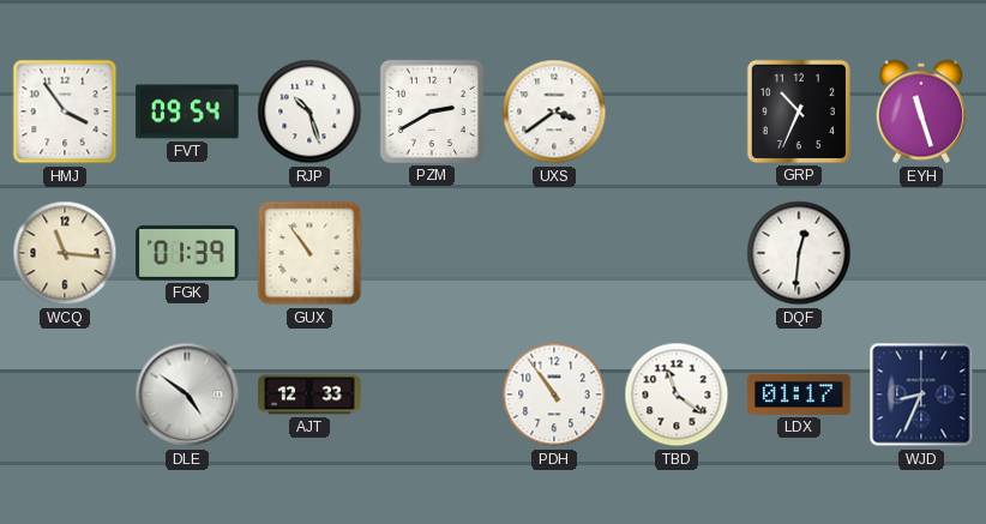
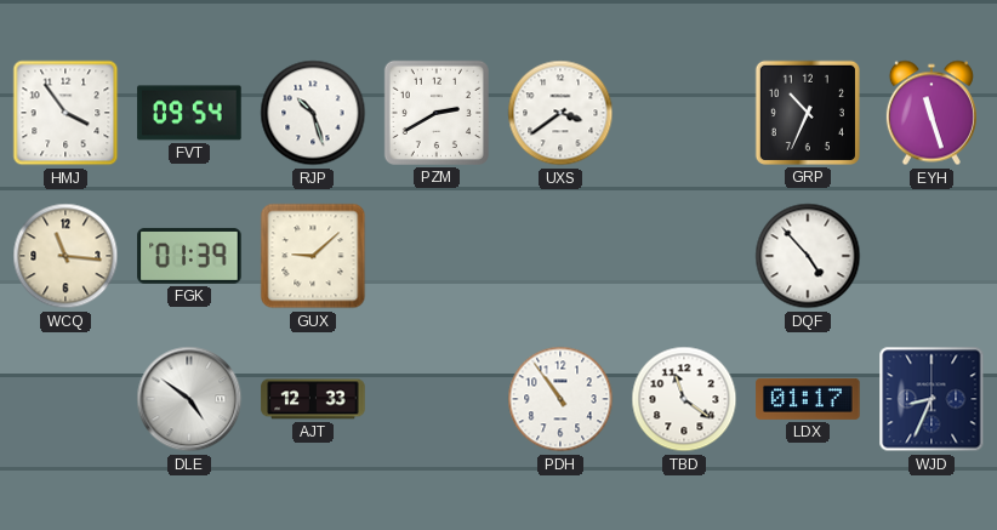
GUX: 10:54 -> 9:08
DQF: 12:31 -> 4:53
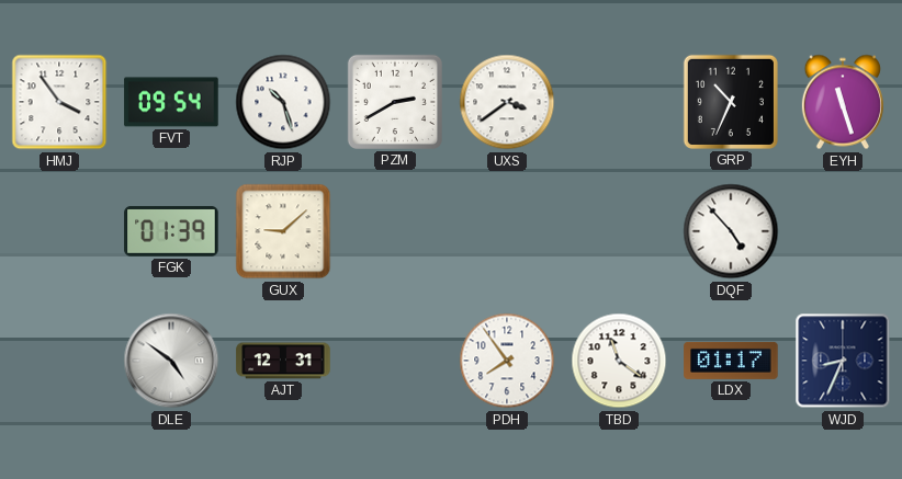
WCQ: 11:16 -> none
AJT: 12:33 -> 12:31
PDH: 10:54 -> 7:54
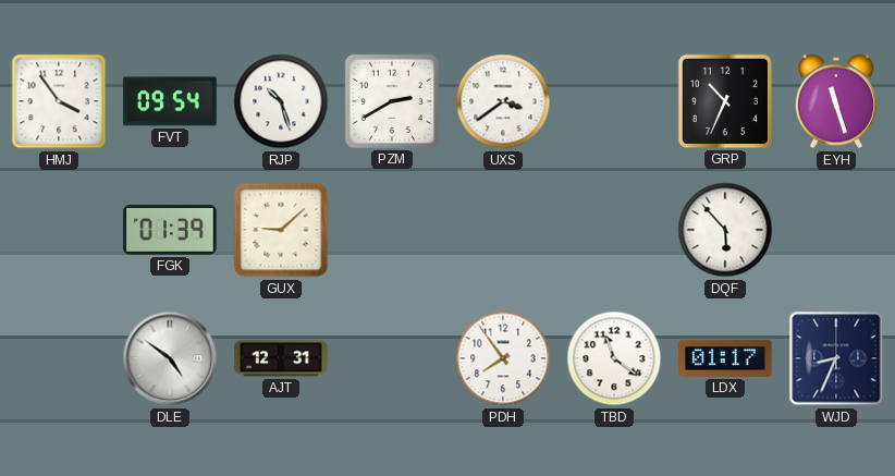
DQF: 4:53 -> 5:53
